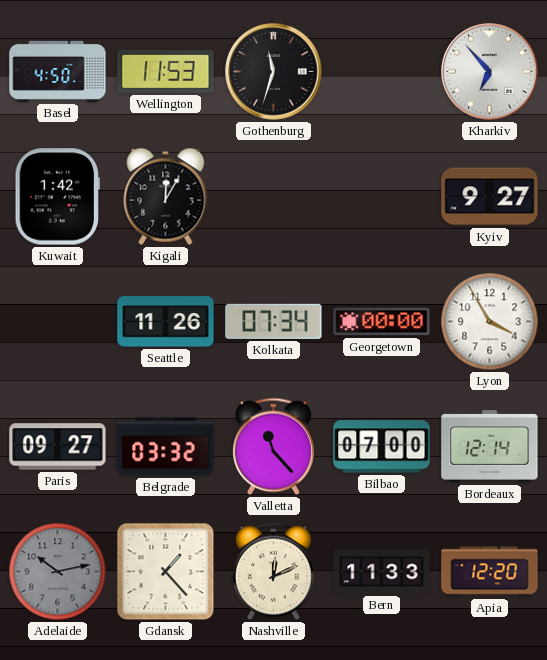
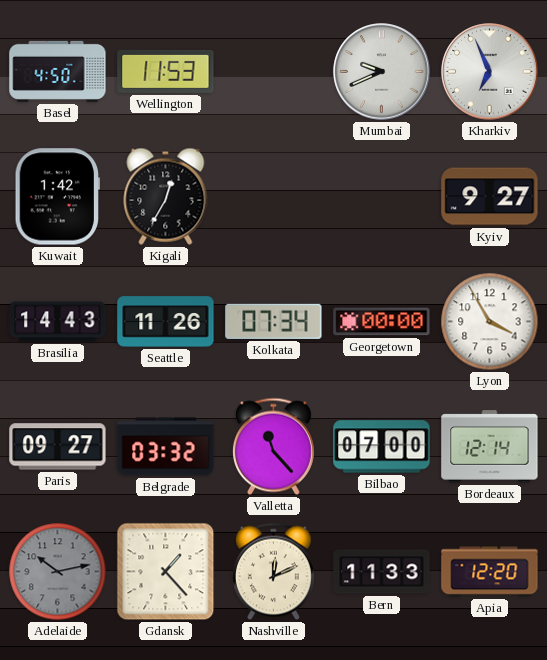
Gothenburg: 11:33 -> none
Mumbai: none -> 9:41
Kharkiv: 6:53 -> 6:56
Kigali: 12:05 -> 12:35
Brasilia: none -> 14:43
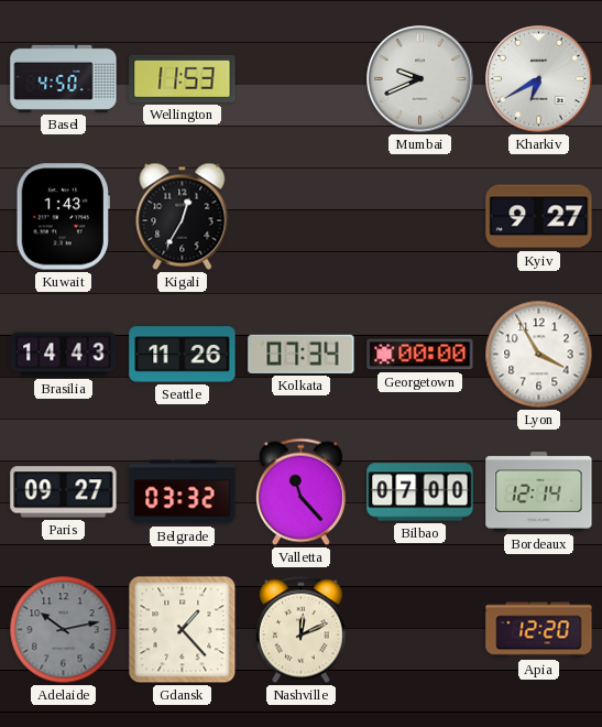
Kharkiv: 6:56 -> 6:40
Kuwait: 1:42 -> 1:43
Bern: 11:33 -> none
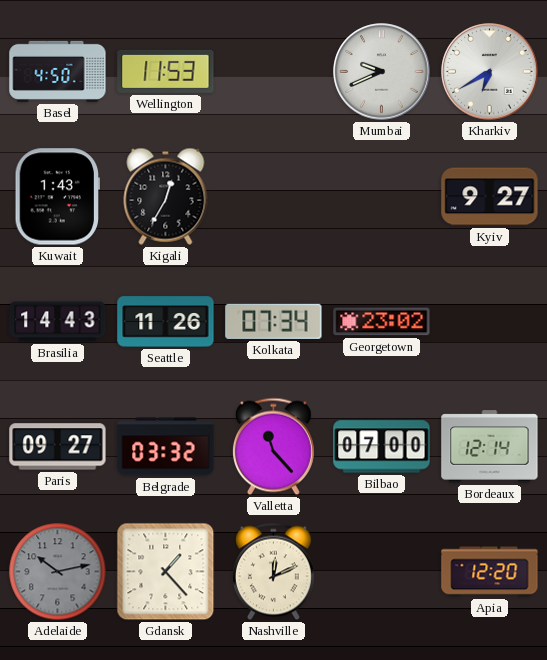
Georgetown: 00:00 -> 23:02
Lyon: 3:55 -> none
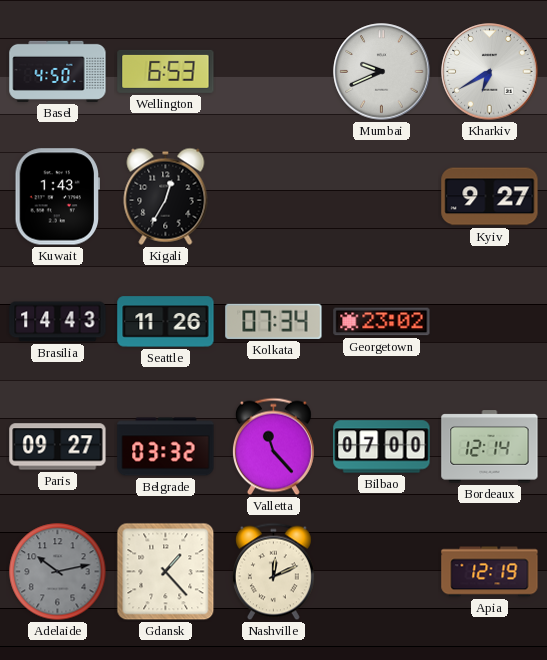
Wellington: 11:53 -> 6:53
Apia: 12:20 -> 12:19
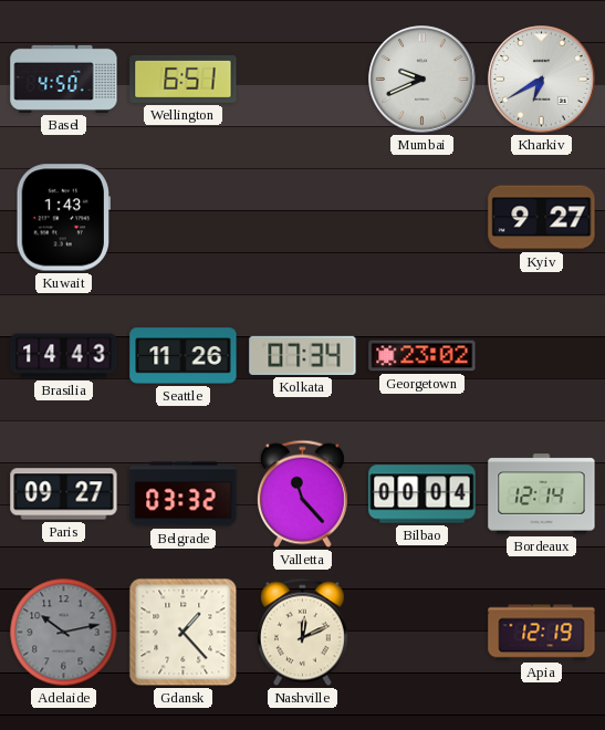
Wellington: 6:53 -> 6:51
Kigali: 12:35 -> none
Bilbao: 07:00 -> 00:04
